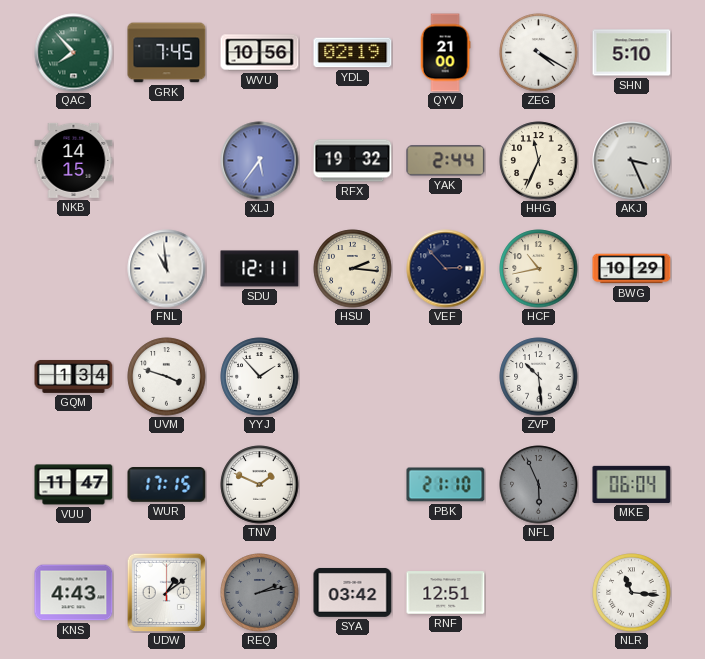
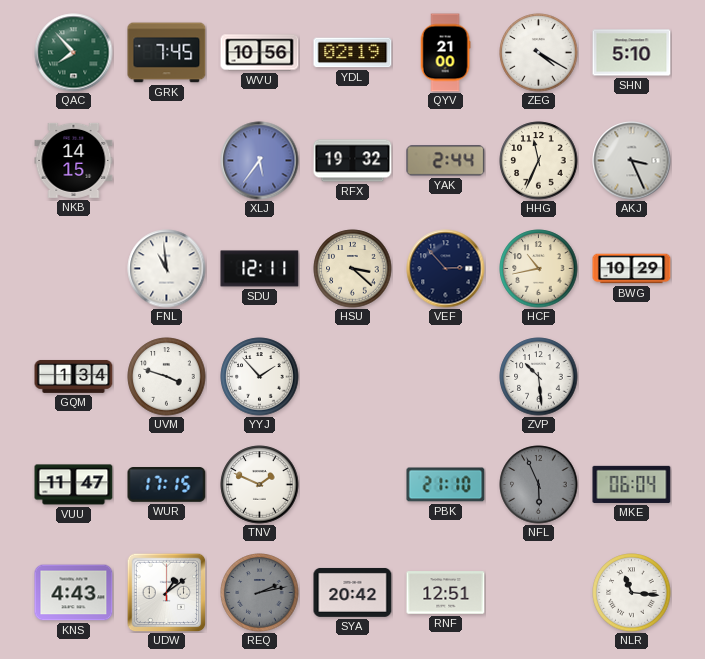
HSU: 2:16 -> 3:22
SYA: 03:42 -> 20:42
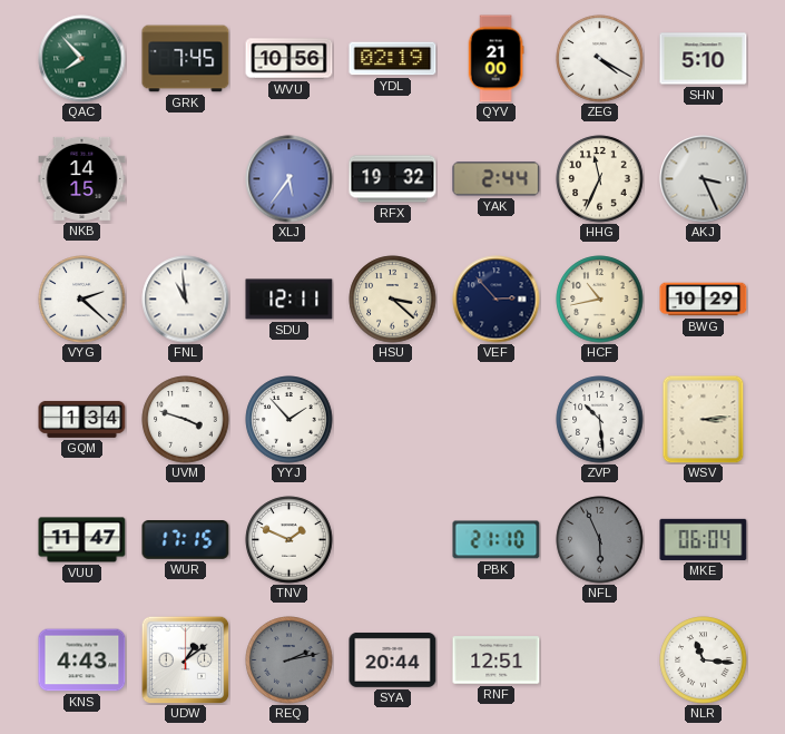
VYG: none -> 2:22
WSV: none -> 3:14
SYA: 20:42 -> 20:44
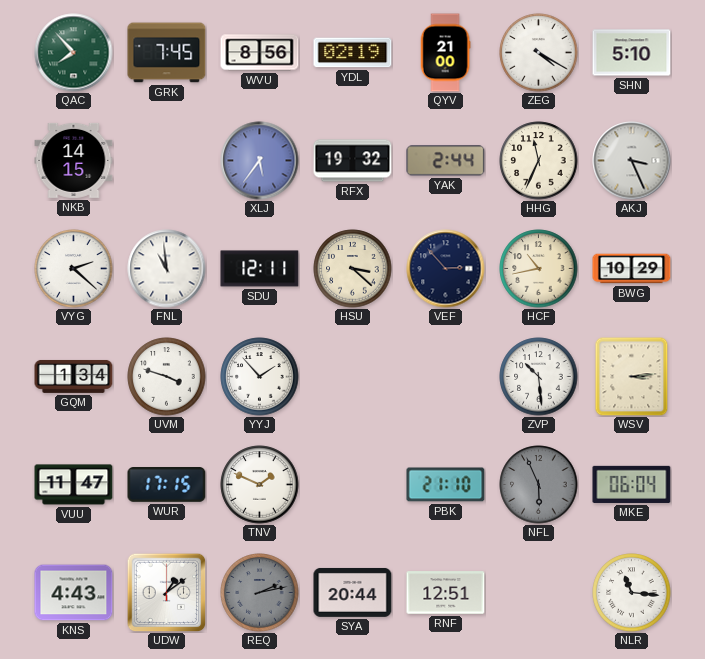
WVU: 10:56 -> 8:56
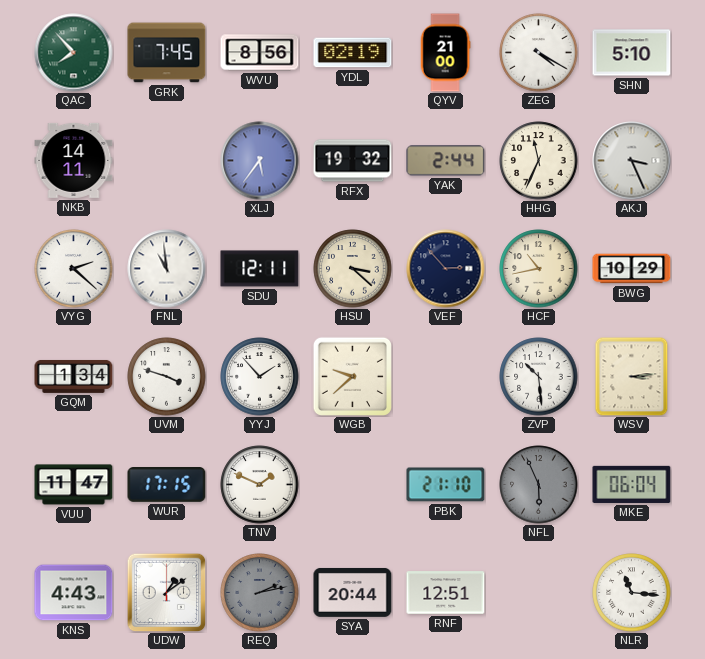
NKB: 14:15 -> 14:11
WGB: none -> 9:38
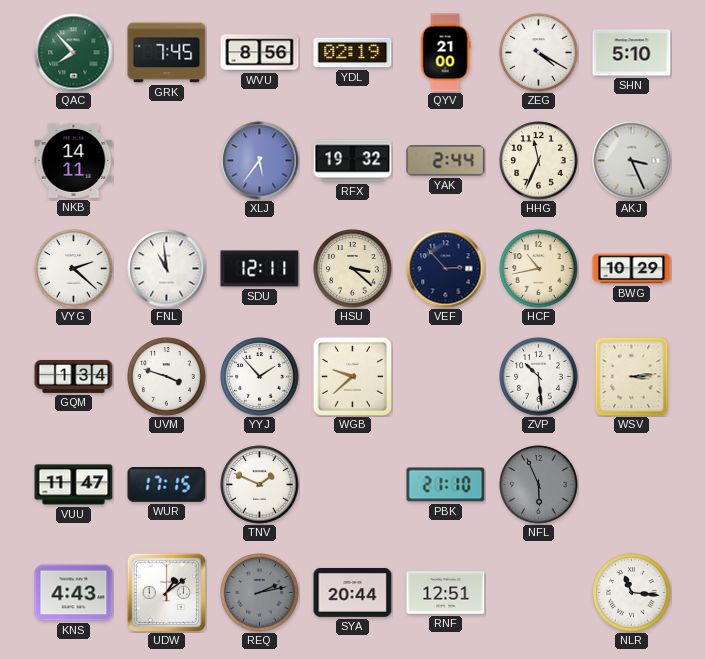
MKE: 06:04 -> none
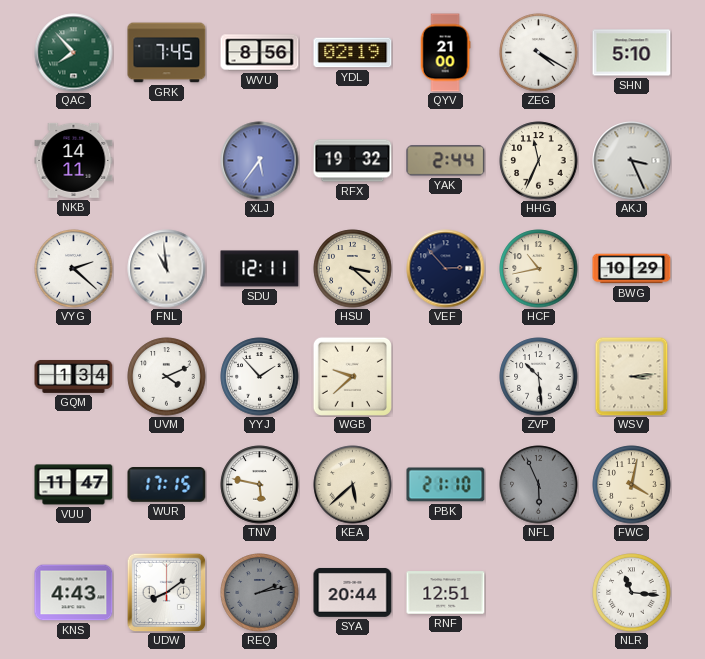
UVM: 3:48 -> 4:11
TNV: 1:49 -> 5:47
KEA: none -> 5:38
FWC: none -> 4:02
UDW: 1:09 -> 8:09
